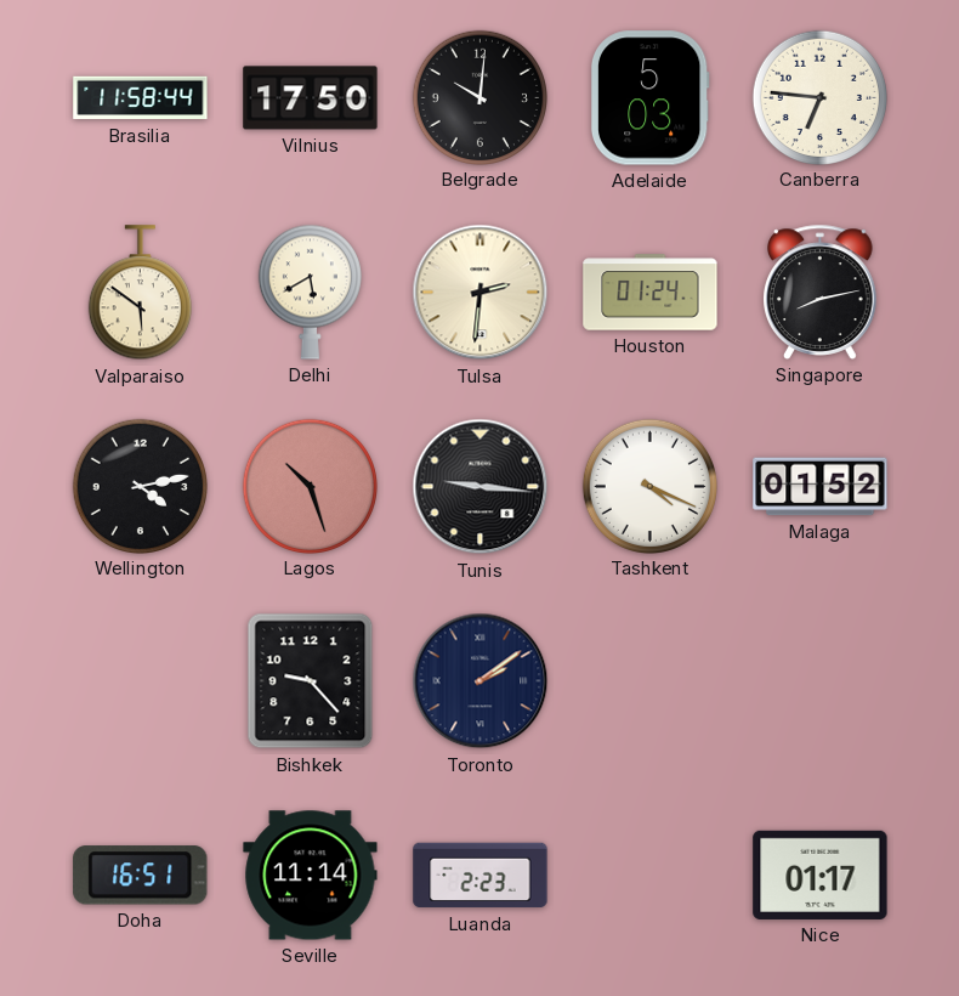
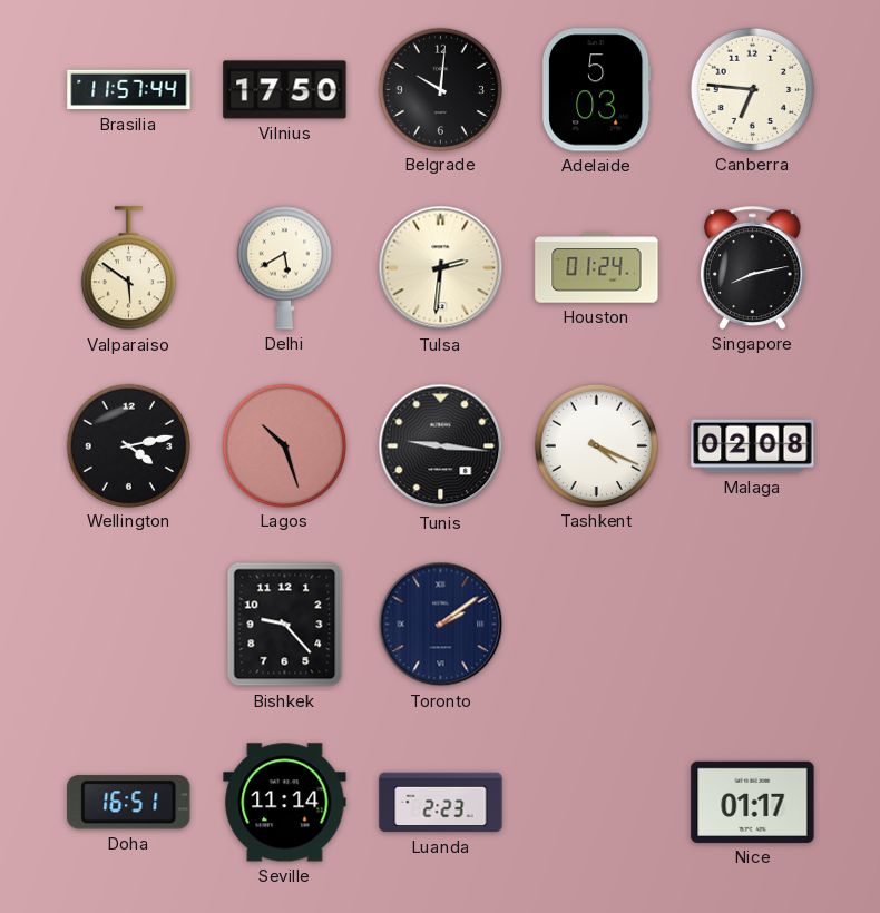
Brasilia: 11:58 -> 11:57
Malaga: 01:52 -> 02:08
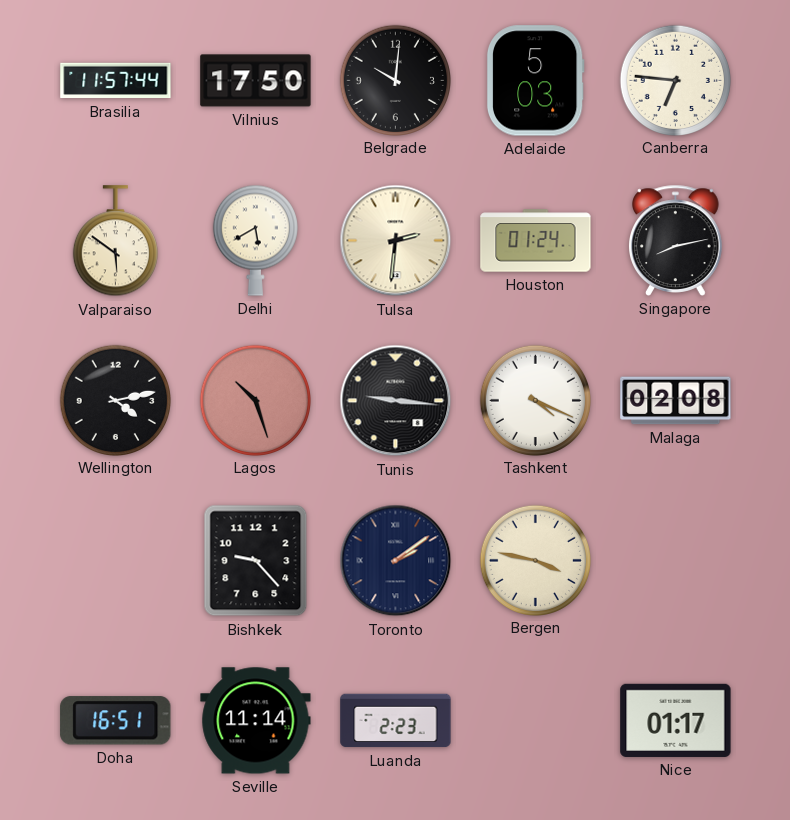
Bergen: none -> 3:47
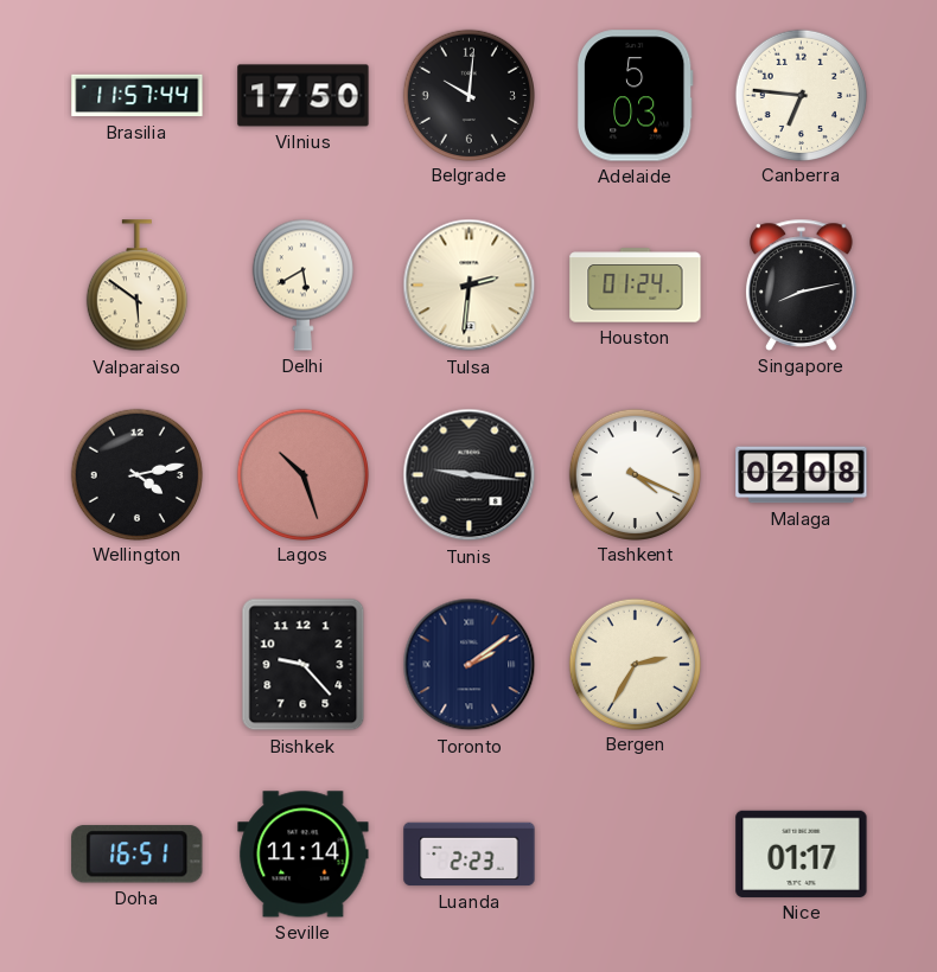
Bergen: 3:47 -> 2:35
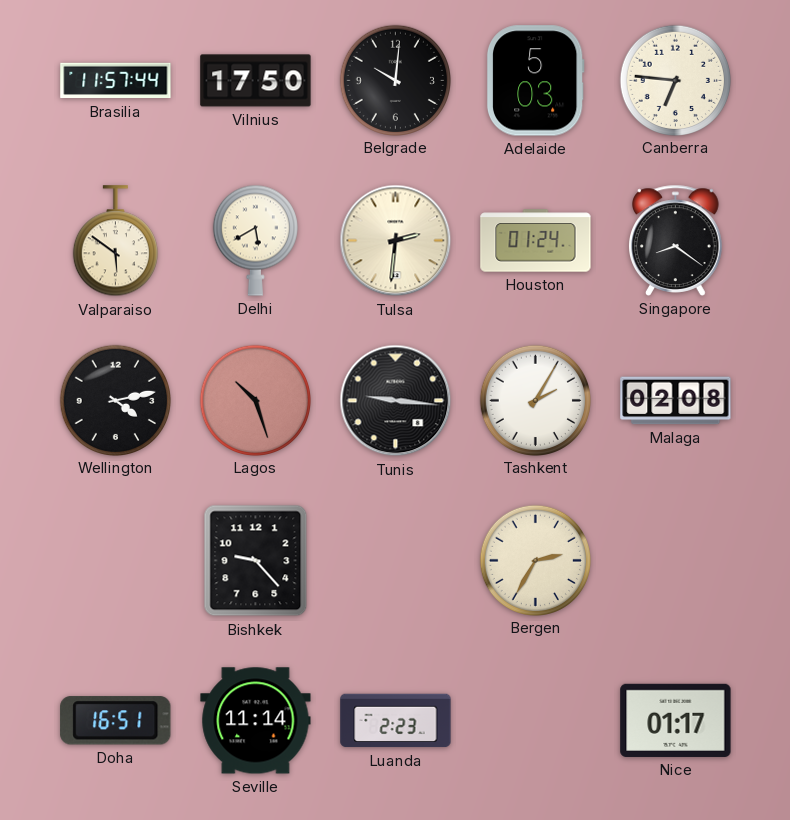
Singapore: 8:13 -> 8:21
Tashkent: 4:19 -> 2:05
Toronto: 2:09 -> none
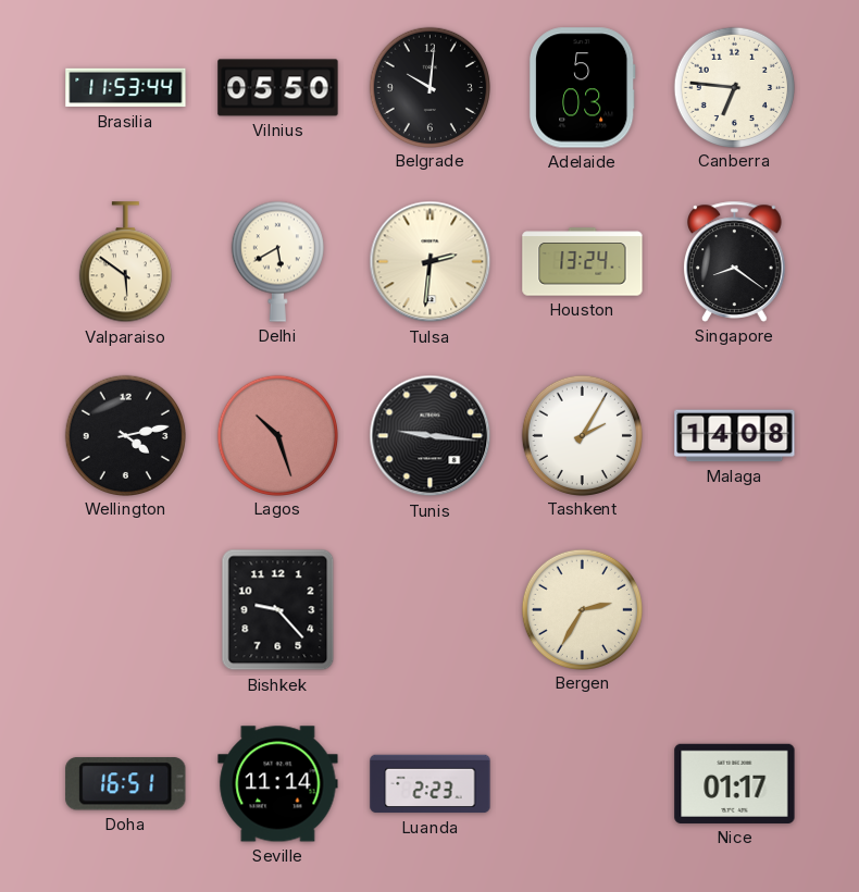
Brasilia: 11:57 -> 11:53
Vilnius: 17:50 -> 05:50
Houston: 01:24 -> 13:24
Malaga: 02:08 -> 14:08
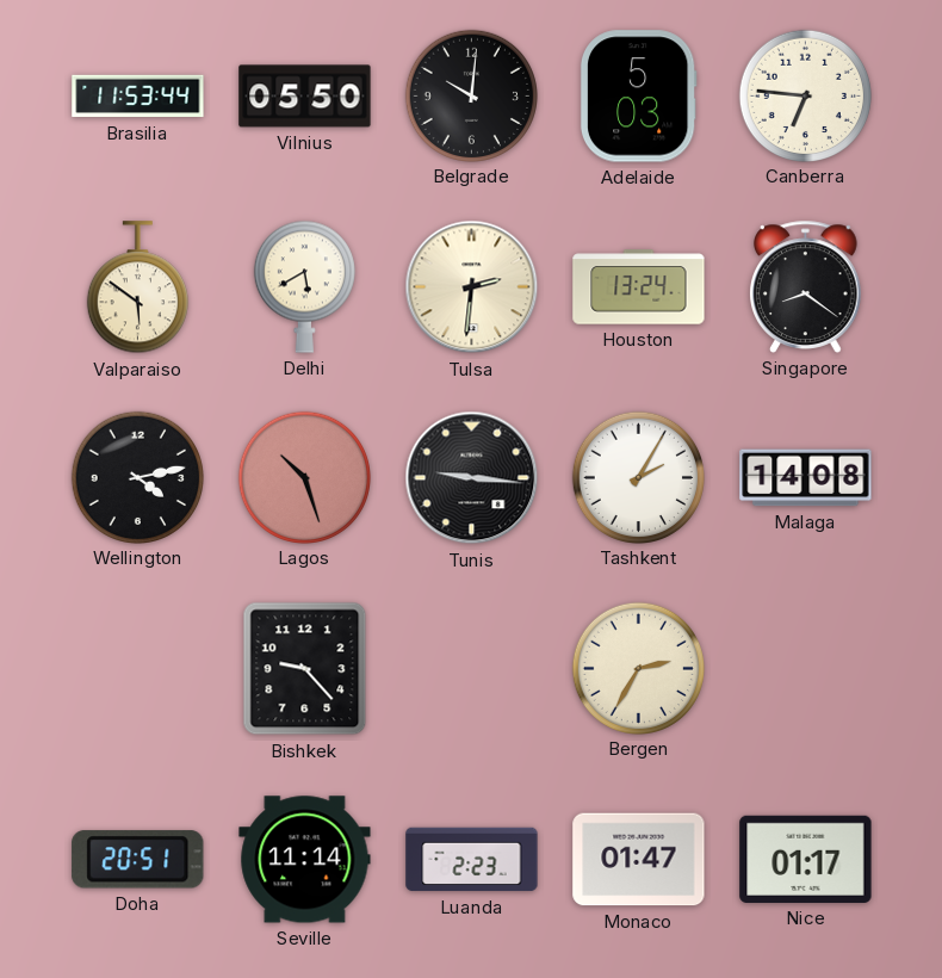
Doha: 16:51 -> 20:51
Monaco: none -> 01:47
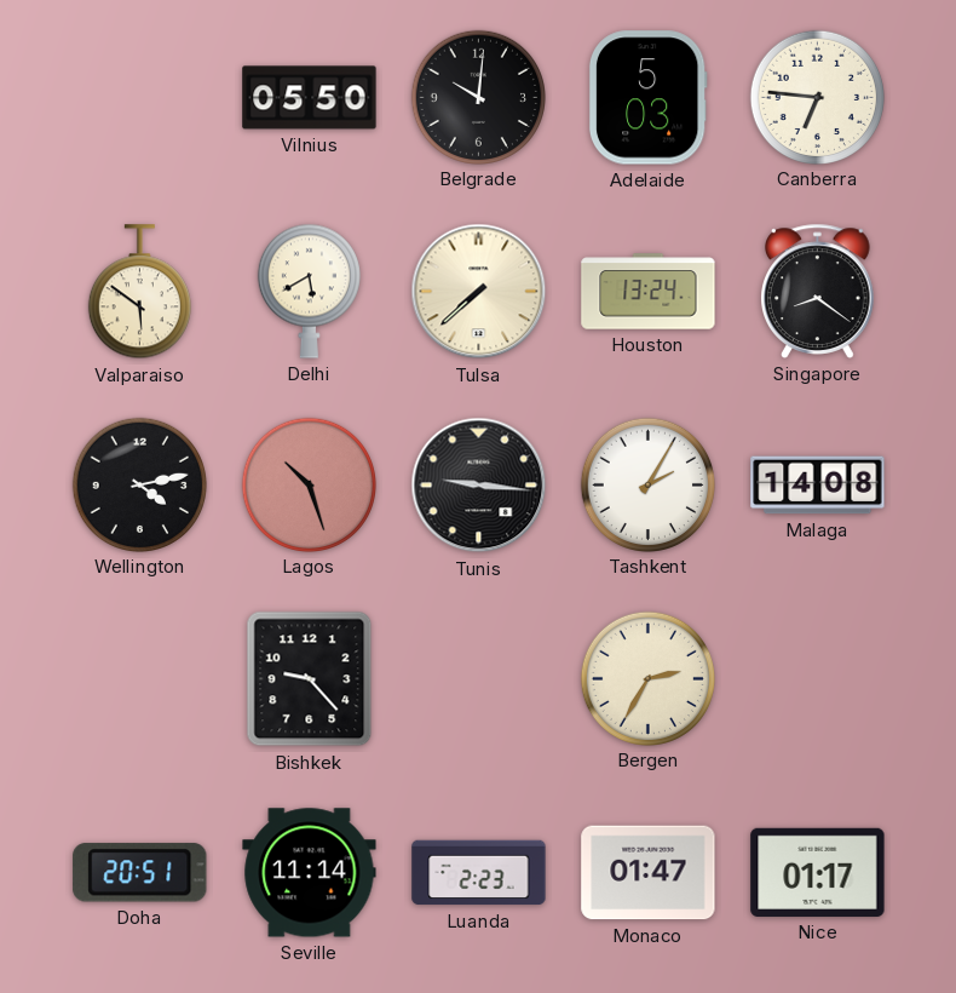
Brasilia: 11:53 -> none
Tulsa: 2:31 -> 7:38
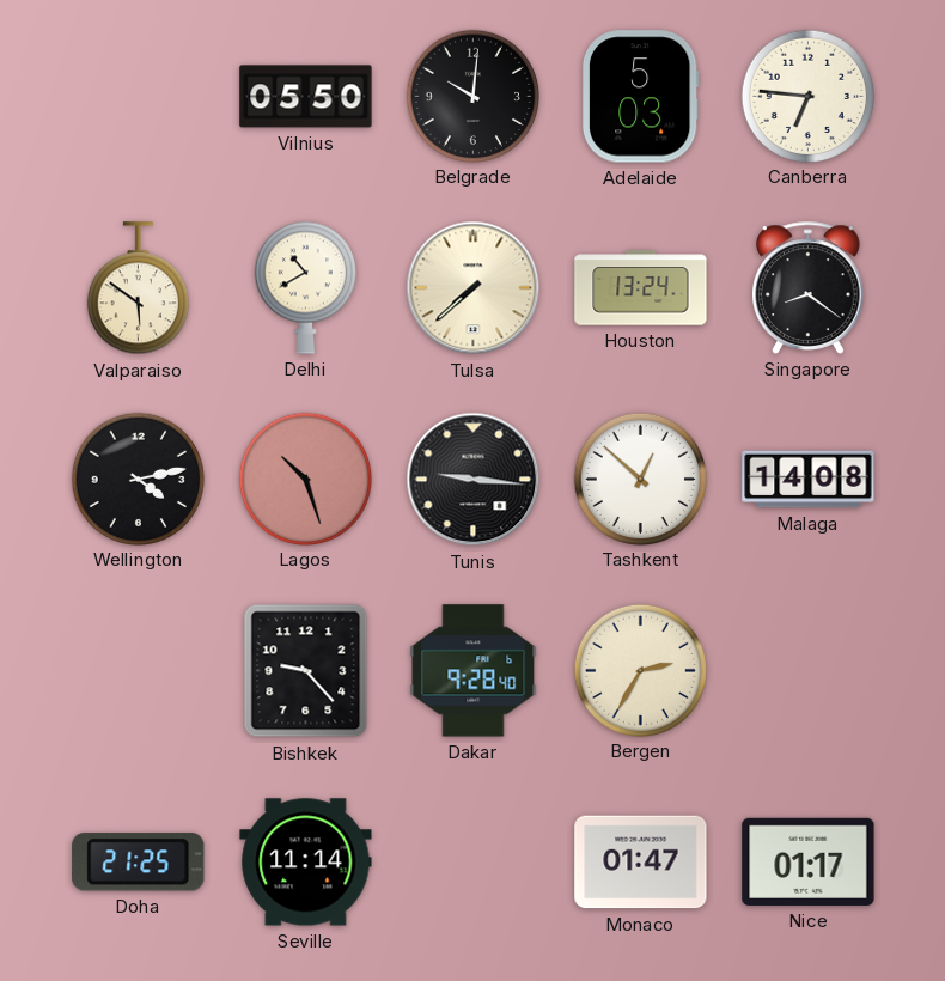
Delhi: 5:40 -> 10:40
Tashkent: 2:05 -> 12:52
Dakar: none -> 9:28
Doha: 20:51 -> 21:25
Luanda: 2:23 -> none
